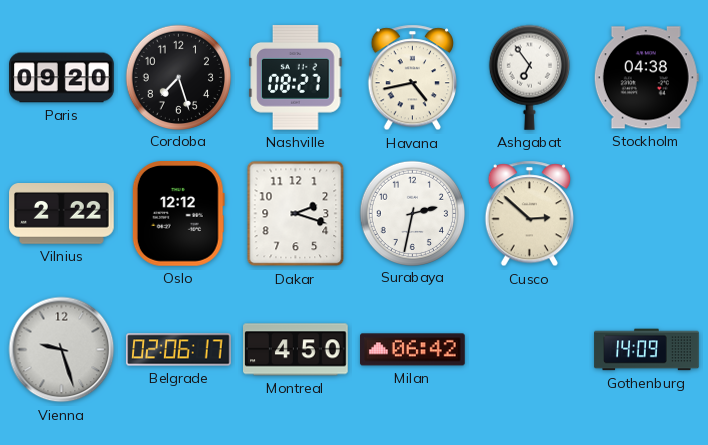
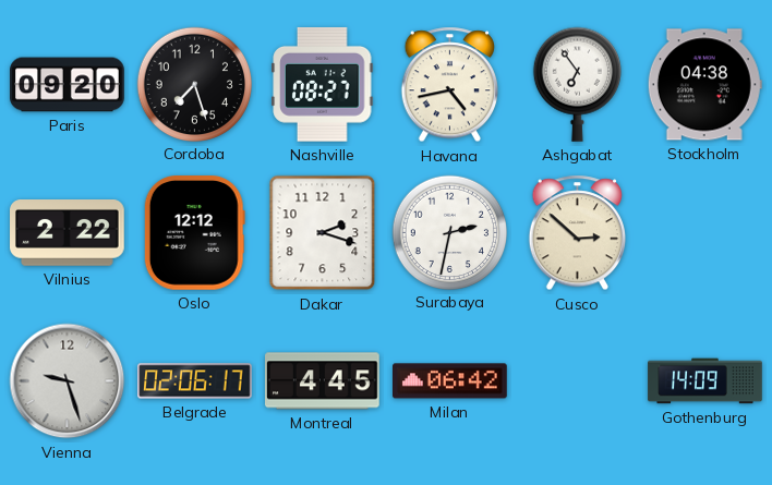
Montreal: 4:50 -> 4:45
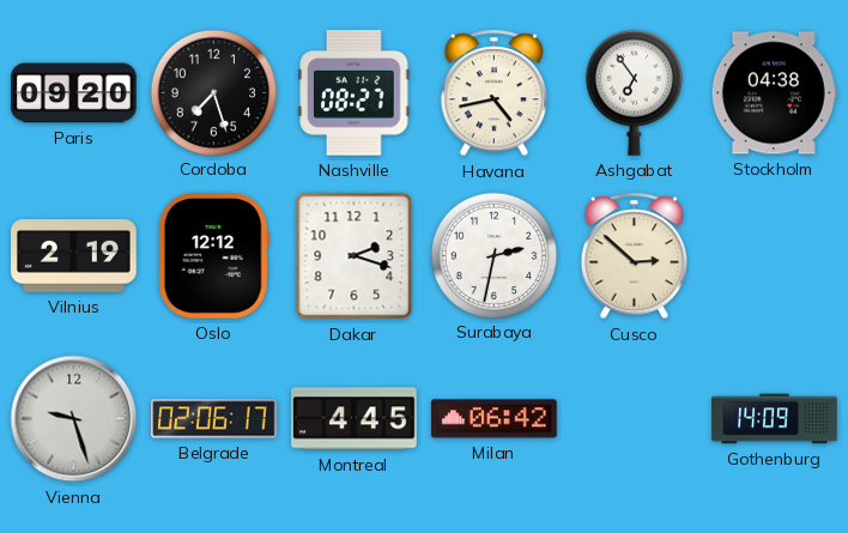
Vilnius: 2:22 -> 2:19
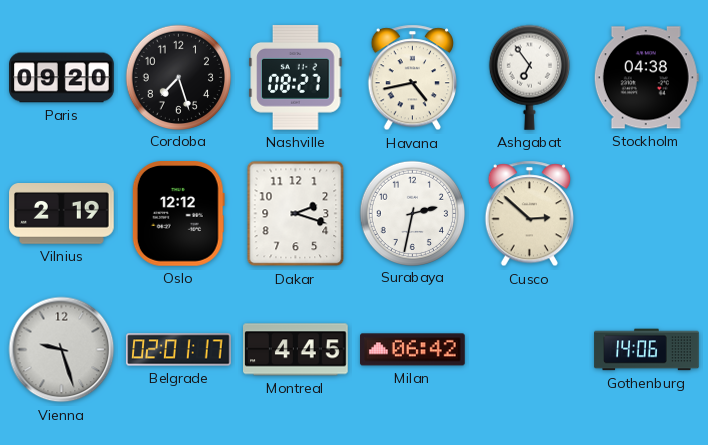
Belgrade: 02:06 -> 02:01
Gothenburg: 14:09 -> 14:06
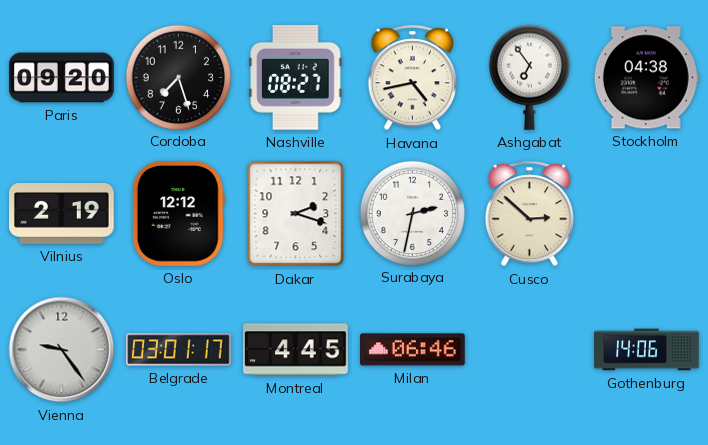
Vienna: 9:27 -> 9:24
Belgrade: 02:01 -> 03:01
Milan: 06:42 -> 06:46
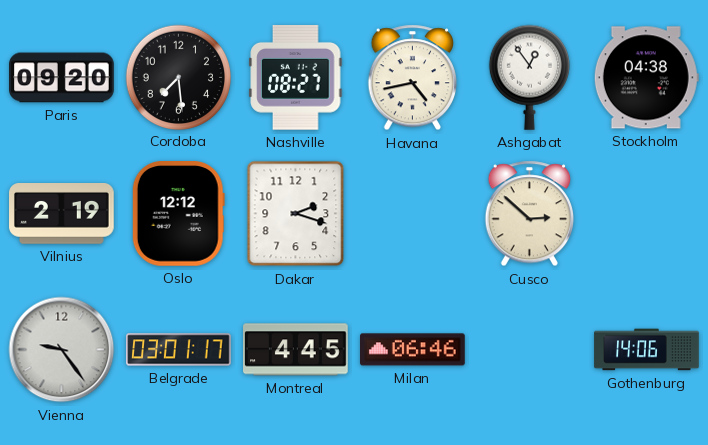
Cordoba: 7:27 -> 7:29
Ashgabat: 6:54 -> 12:54
Surabaya: 2:32 -> none
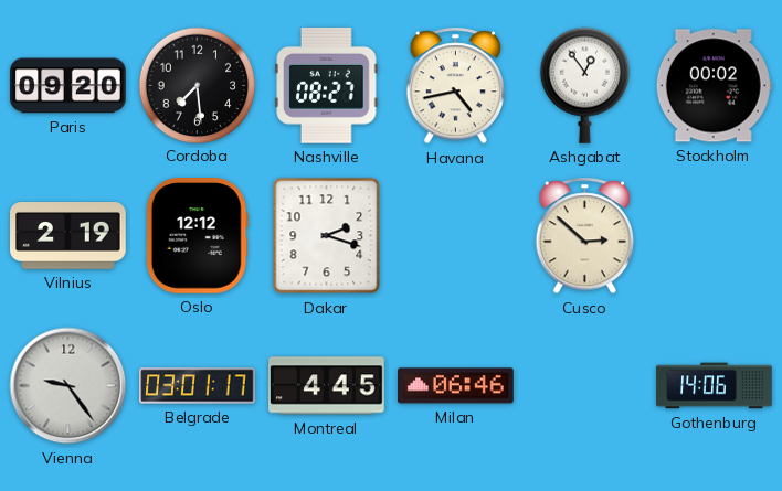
Stockholm: 04:38 -> 00:02
